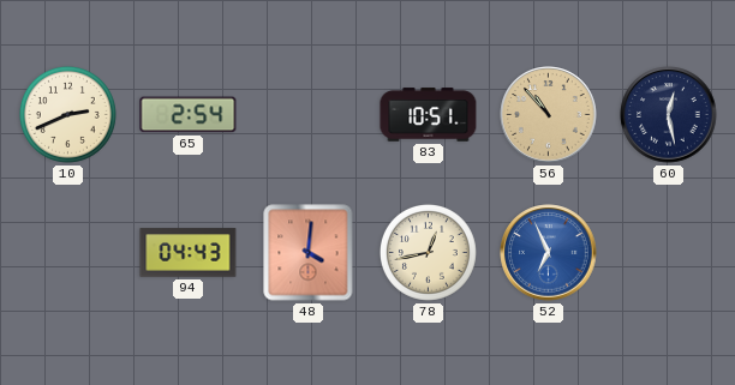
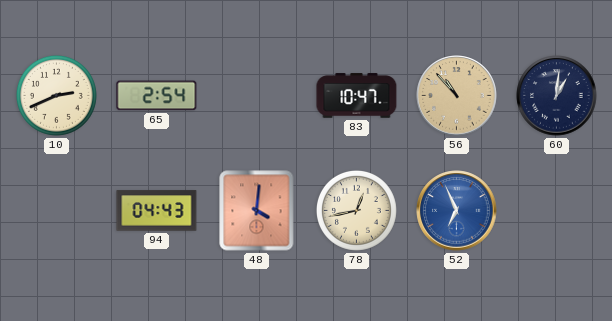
83: 10:51 -> 10:47
60: 12:28 -> 1:01
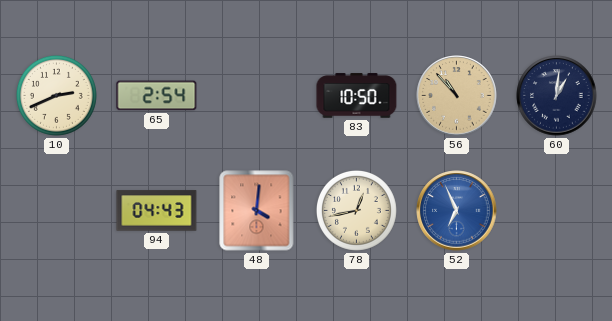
83: 10:47 -> 10:50
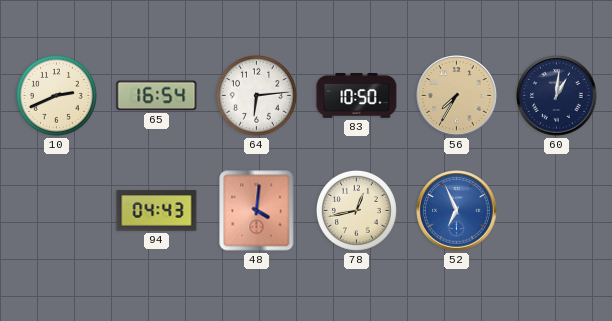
65: 2:54 -> 16:54
64: none -> 6:14
56: 10:53 -> 7:35
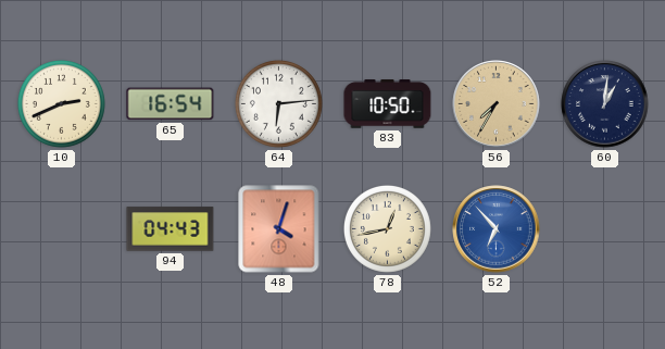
48: 4:01 -> 4:03
52: 6:56 -> 6:53
